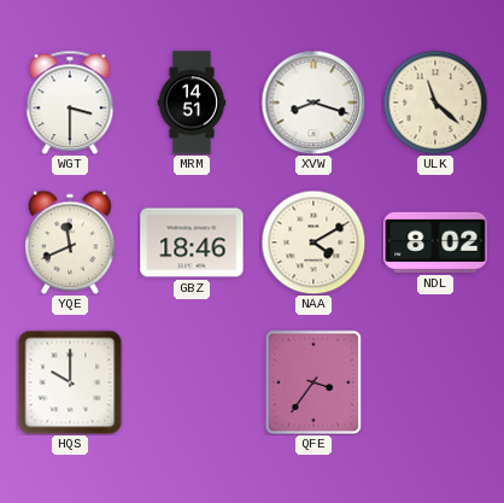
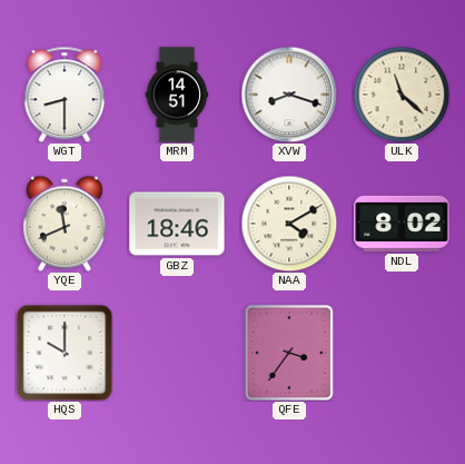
WGT: 3:30 -> 8:30
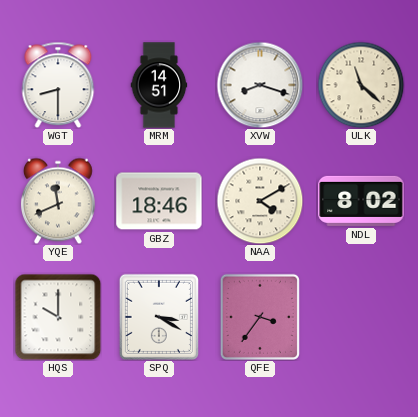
SPQ: none -> 3:20
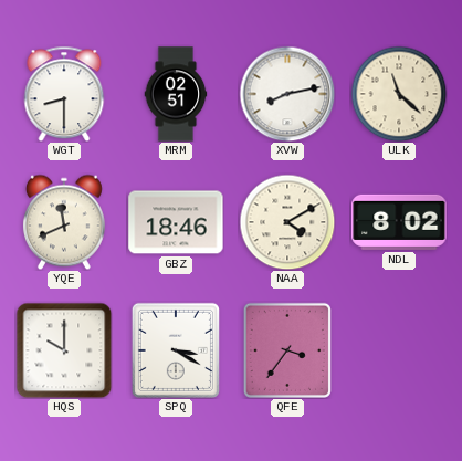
MRM: 14:51 -> 02:51
XVW: 8:18 -> 8:13
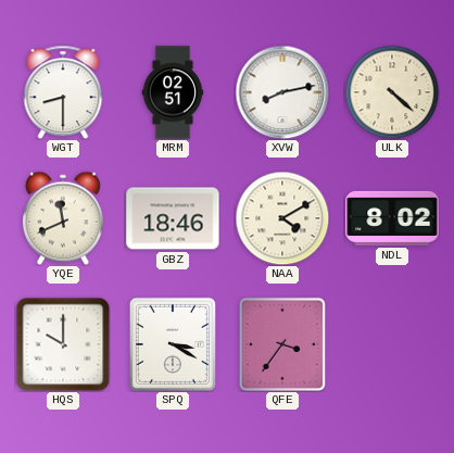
ULK: 11:22 -> 4:22
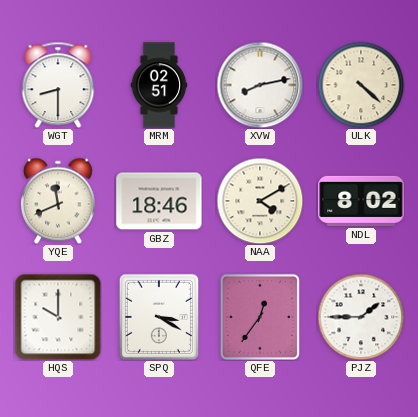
QFE: 3:36 -> 12:36
PJZ: none -> 1:45
